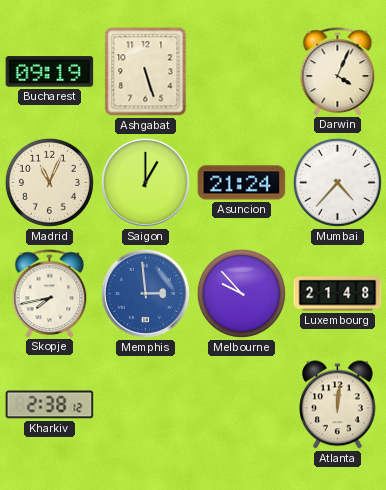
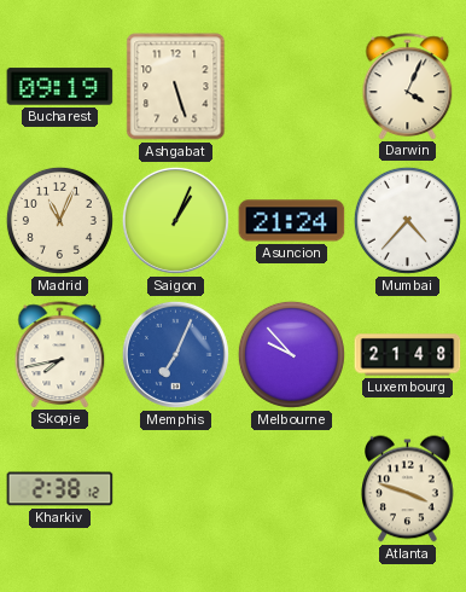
Saigon: 1:00 -> 1:04
Memphis: 2:59 -> 7:04
Atlanta: 12:01 -> 3:48
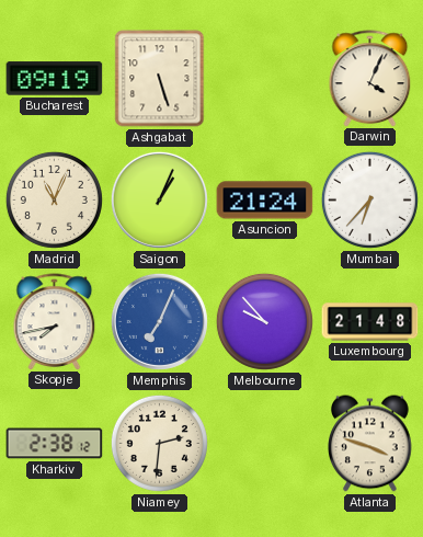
Mumbai: 4:37 -> 6:37
Niamey: none -> 2:31
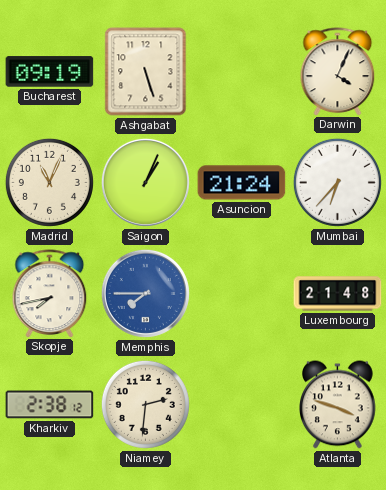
Memphis: 7:04 -> 7:45
Melbourne: 9:53 -> none
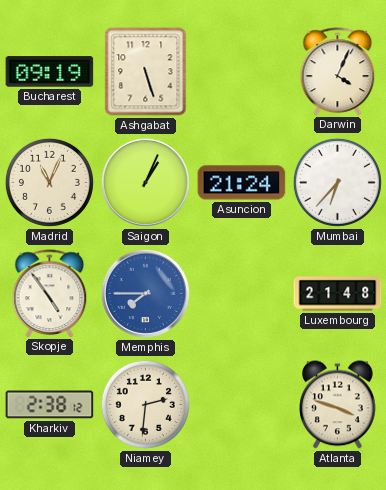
Skopje: 7:43 -> 4:54
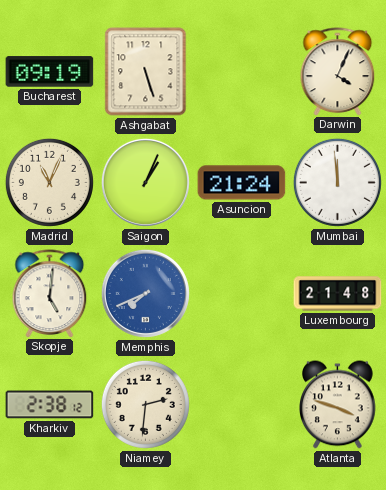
Mumbai: 6:37 -> 11:59
Skopje: 4:54 -> 5:01
Memphis: 7:45 -> 7:41
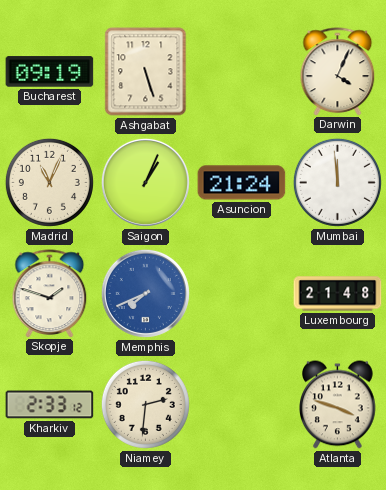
Skopje: 5:01 -> 1:48
Kharkiv: 2:38 -> 2:33
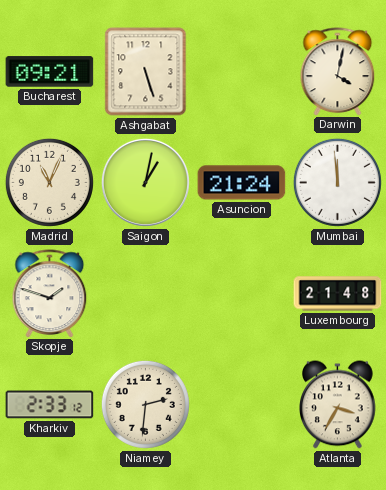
Bucharest: 09:19 -> 09:21
Darwin: 4:04 -> 4:02
Saigon: 1:04 -> 1:02
Memphis: 7:41 -> none
Atlanta: 3:48 -> 3:35
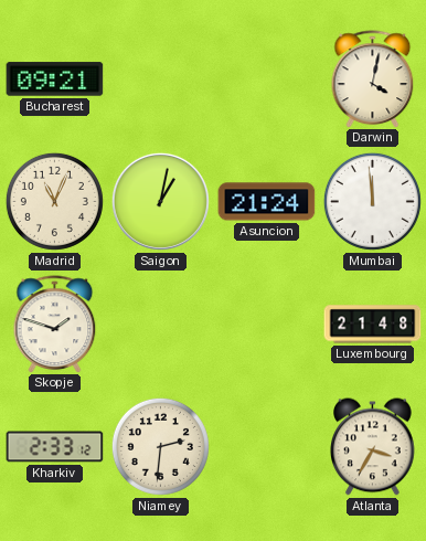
Ashgabat: 5:27 -> none
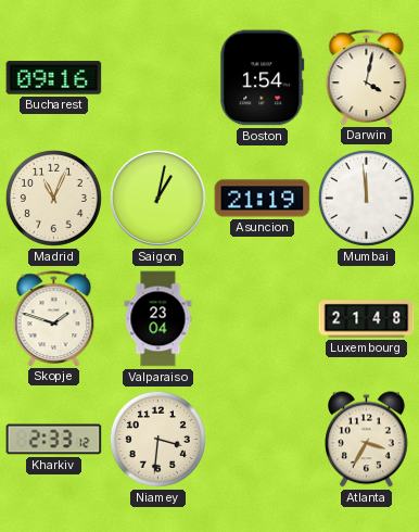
Bucharest: 09:21 -> 09:16
Boston: none -> 1:54
Asuncion: 21:24 -> 21:19
Valparaiso: none -> 23:04
Niamey: 2:31 -> 3:31
